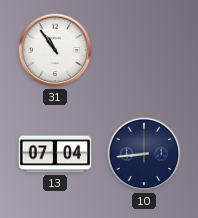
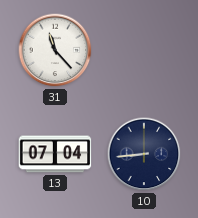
31: 10:54 -> 11:23
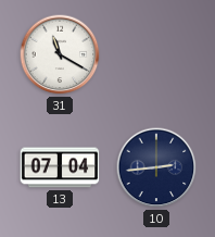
31: 11:23 -> 11:20
10: 8:44 -> 2:44
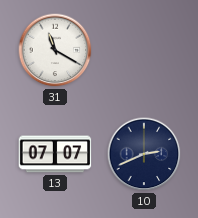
13: 07:04 -> 07:07
10: 2:44 -> 2:41
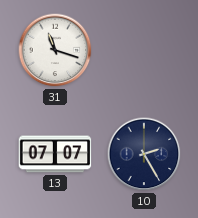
31: 11:20 -> 11:18
10: 2:41 -> 2:25
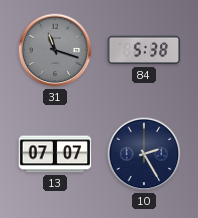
31 dial: white -> grey
84: none -> 5:38
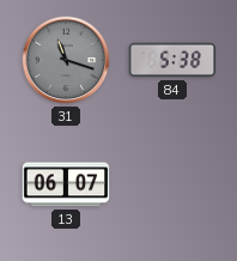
13: 07:07 -> 06:07
10: 2:25 -> none
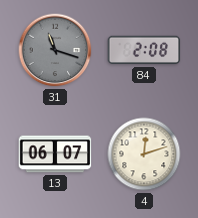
84: 5:38 -> 2:08
4: none -> 12:12
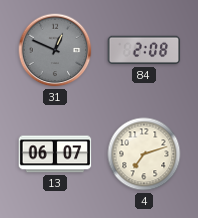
31: 11:18 -> 12:49
4: 12:12 -> 7:12
